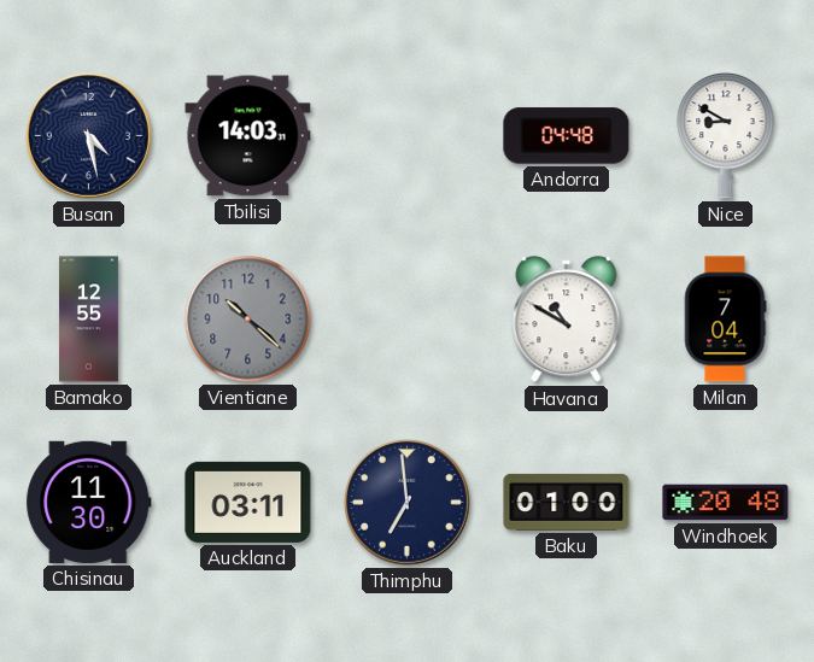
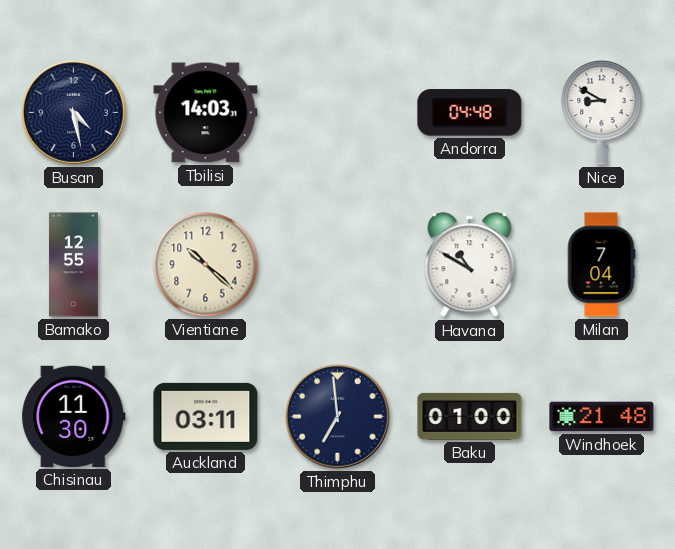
Vientiane dial: grey -> cream
Windhoek: 20:48 -> 21:48
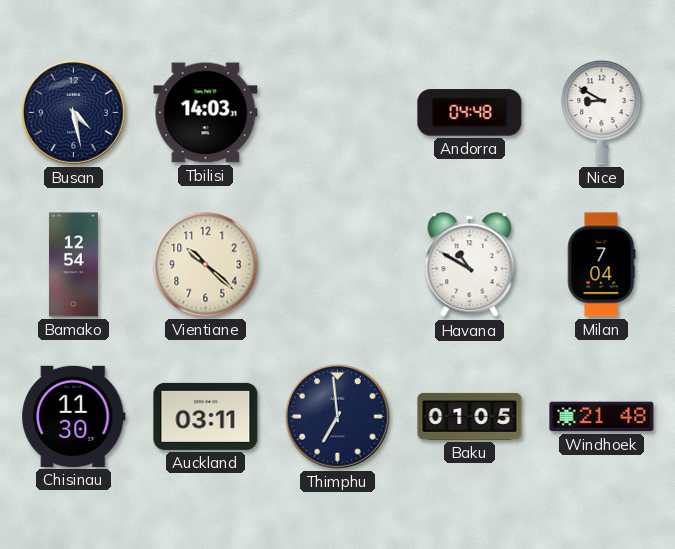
Bamako: 12:55 -> 12:54
Baku: 01:00 -> 01:05
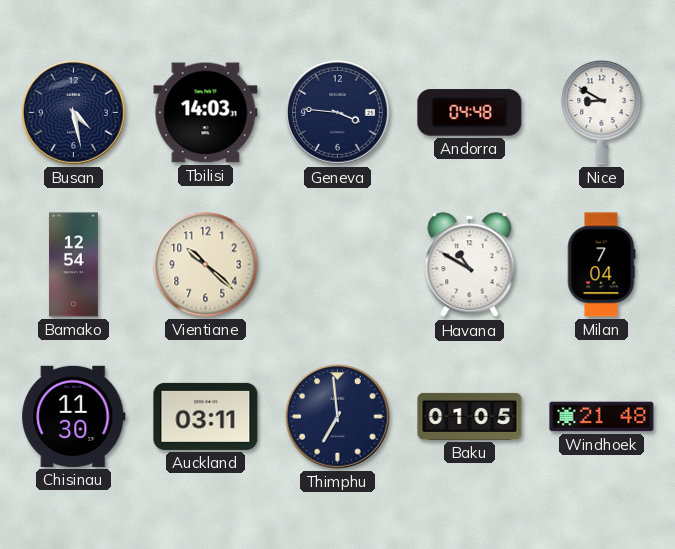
Geneva: none -> 3:46
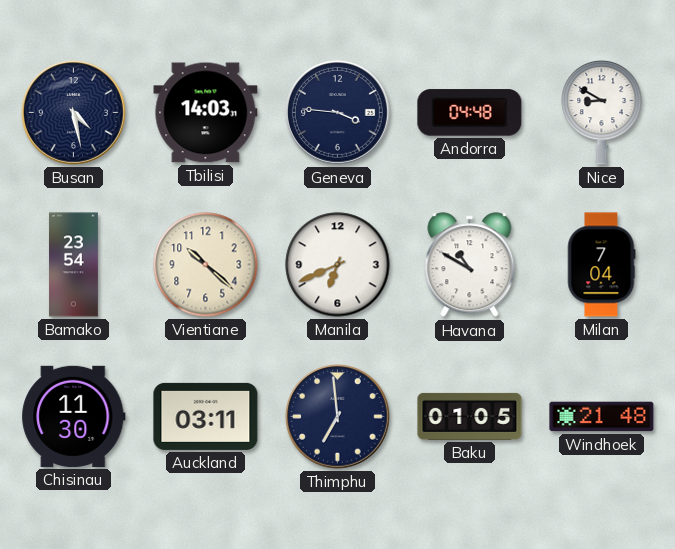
Bamako: 12:54 -> 23:54
Manila: none -> 6:41
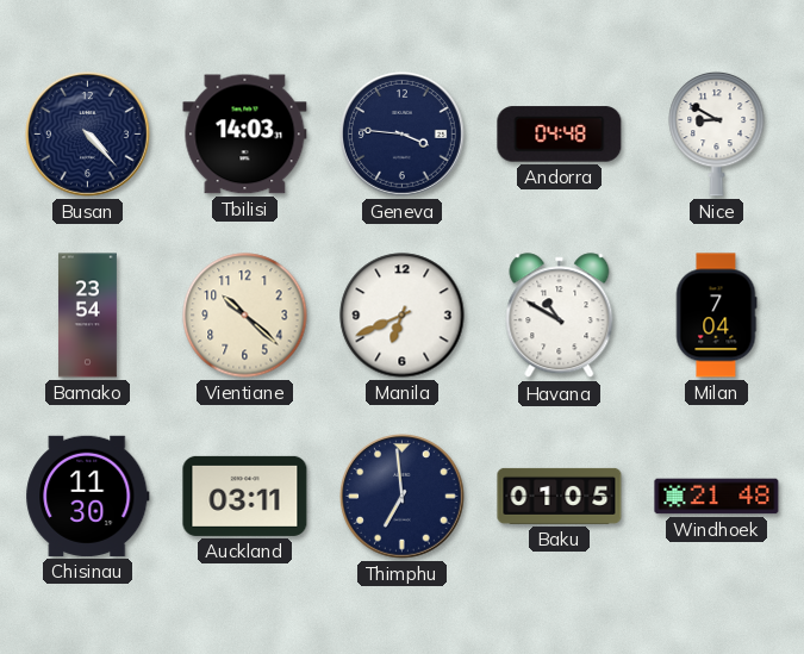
Busan: 4:28 -> 4:23
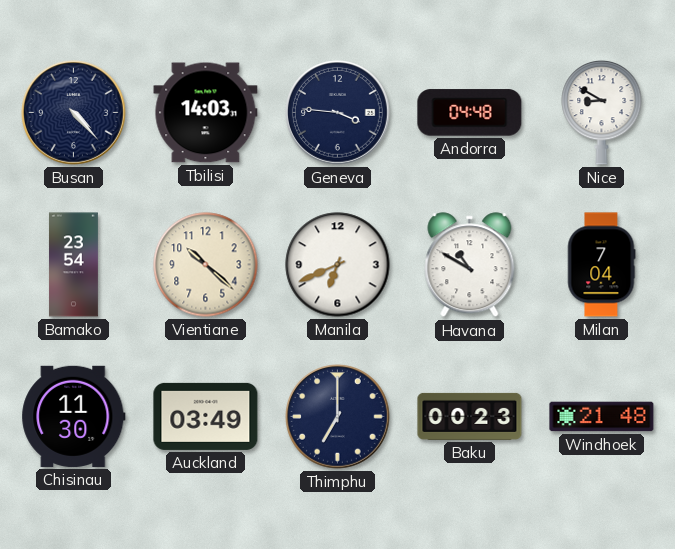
Auckland: 03:11 -> 03:49
Thimphu: 6:59 -> 7:00
Baku: 01:05 -> 00:23
